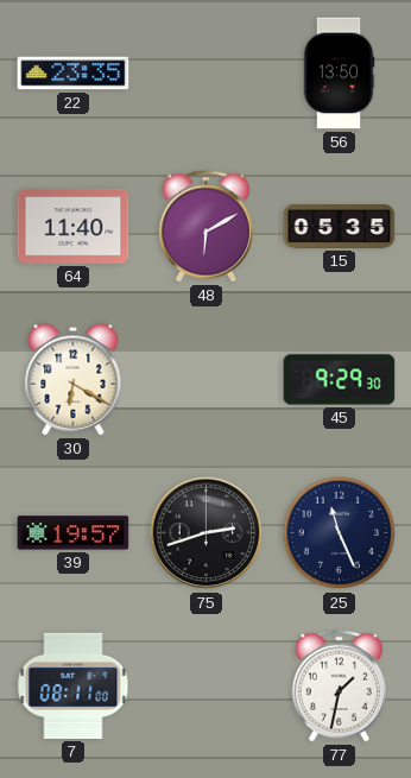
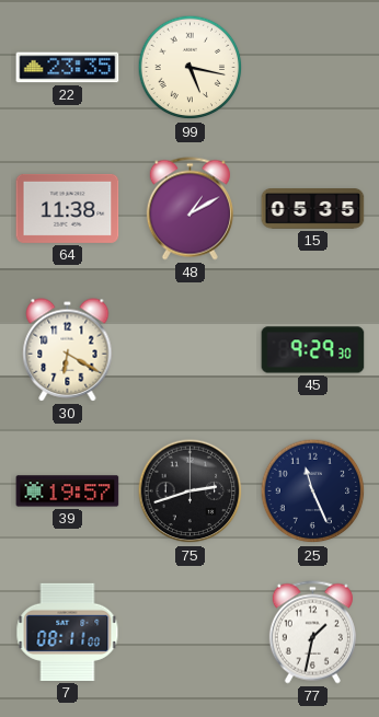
99: none -> 5:17
56: 13:50 -> none
64: 11:40 -> 11:38
48: 6:10 -> 1:10
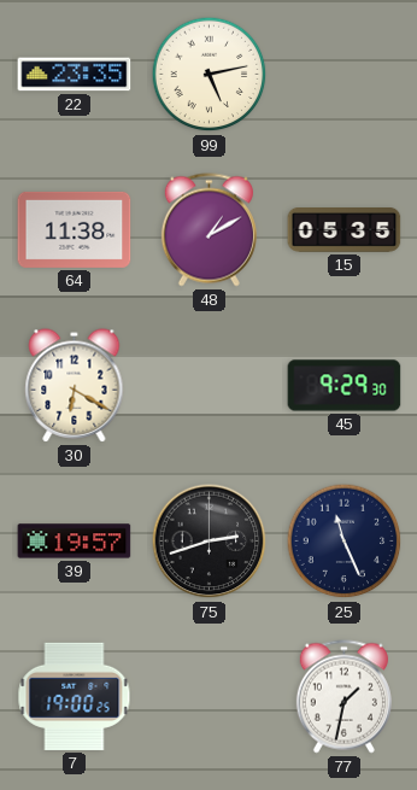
99: 5:17 -> 5:13
7: 08:11 -> 19:00
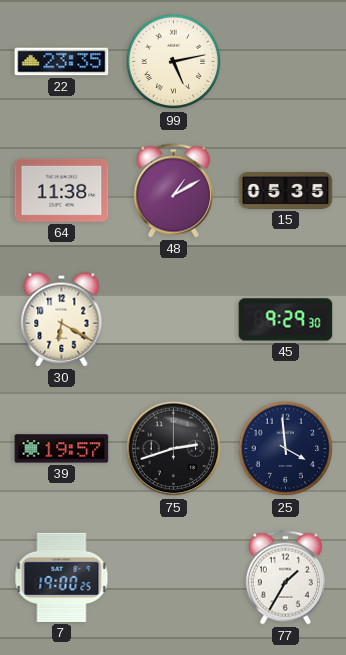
25: 11:26 -> 3:59
77: 1:32 -> 1:35
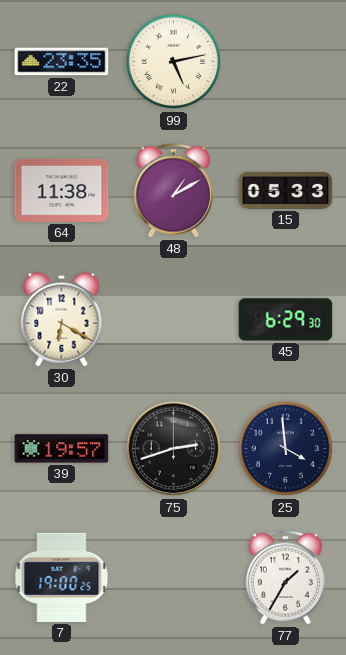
15: 05:35 -> 05:33
45: 9:29 -> 6:29
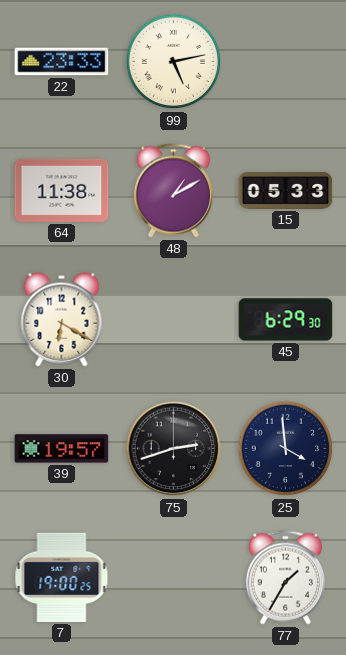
22: 23:35 -> 23:33
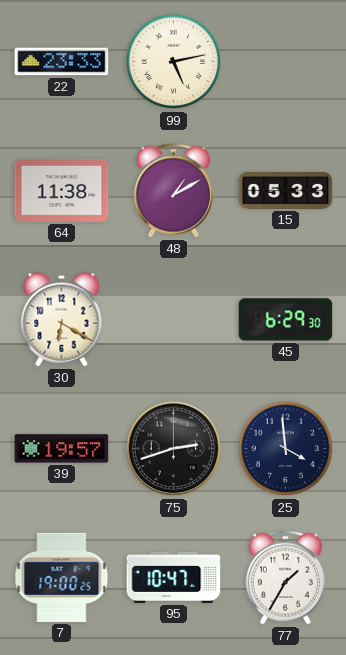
95: none -> 10:47
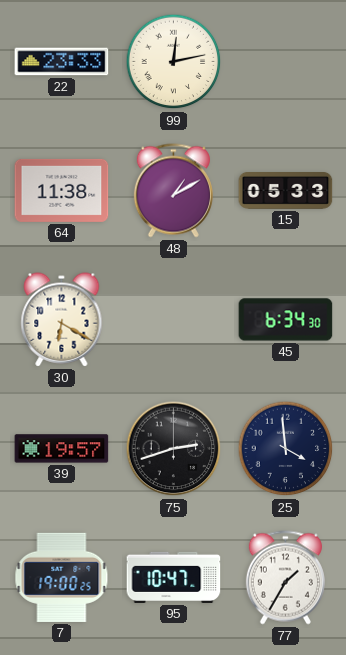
99: 5:13 -> 12:13
45: 6:29 -> 6:34
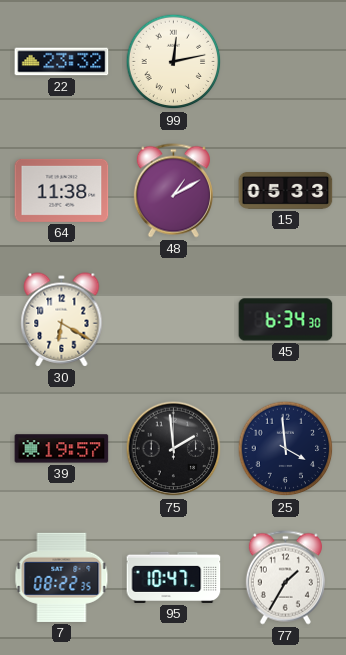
22: 23:33 -> 23:32
75: 2:42 -> 1:59
7: 19:00 -> 08:22
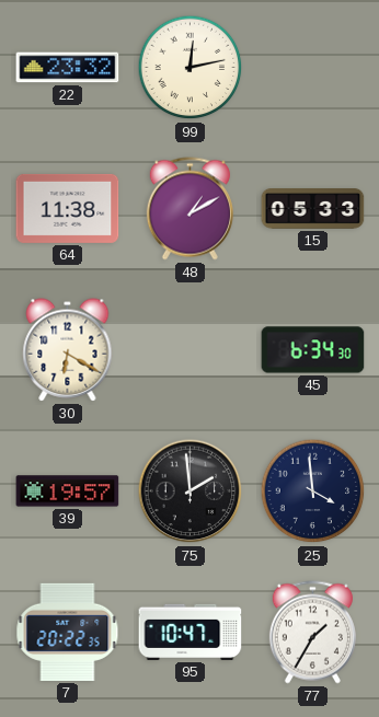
7: 08:22 -> 20:22
